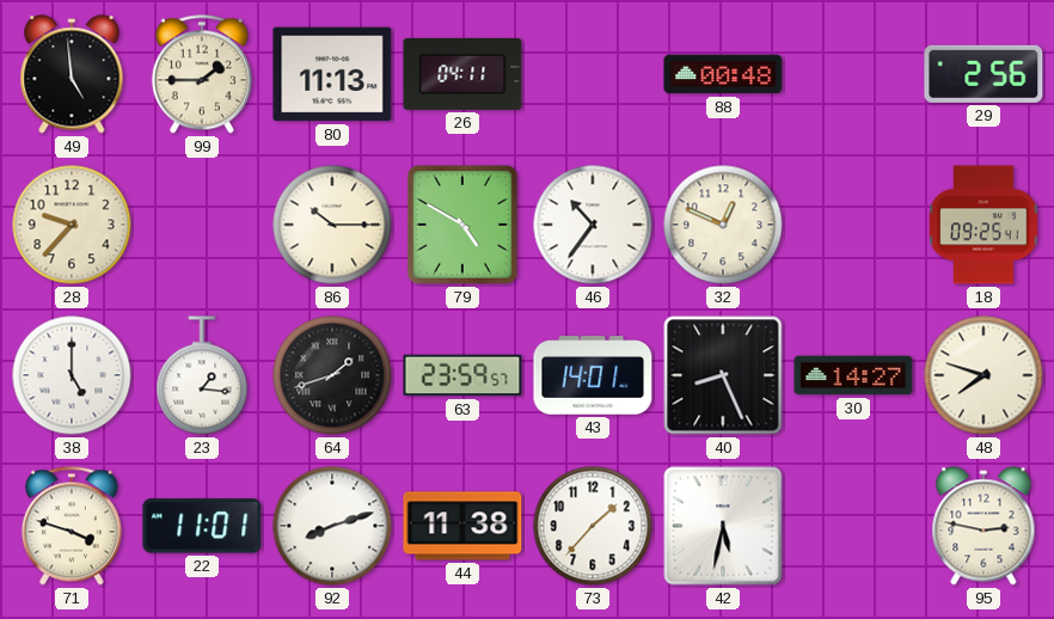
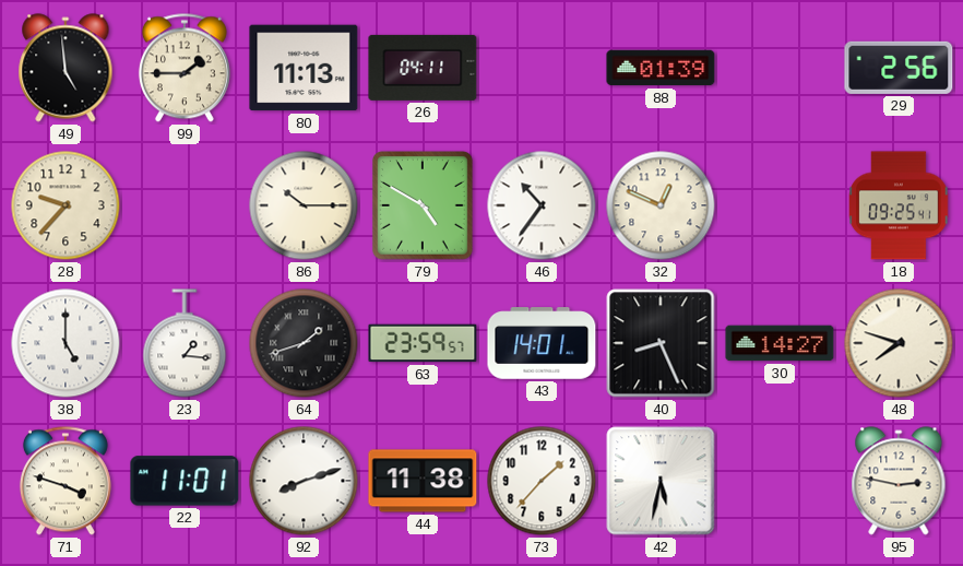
88: 00:48 -> 01:39
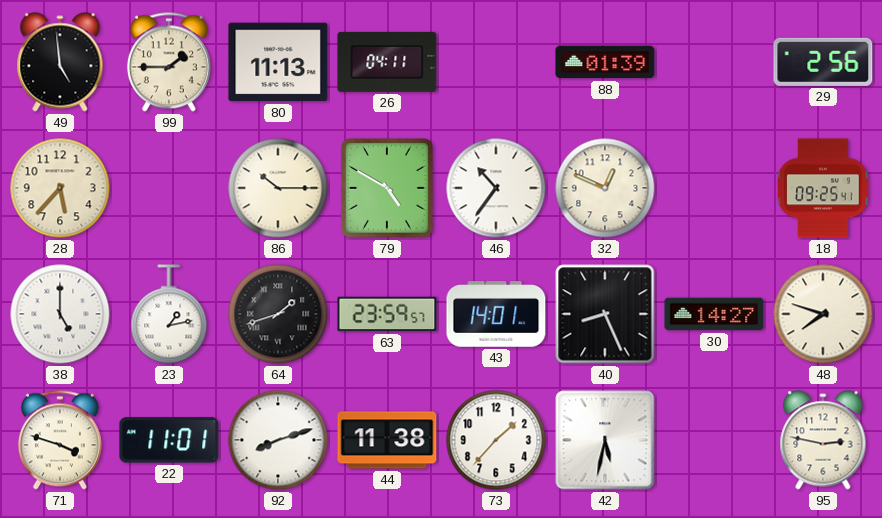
28: 9:37 -> 5:37
23: 1:16 -> 1:13
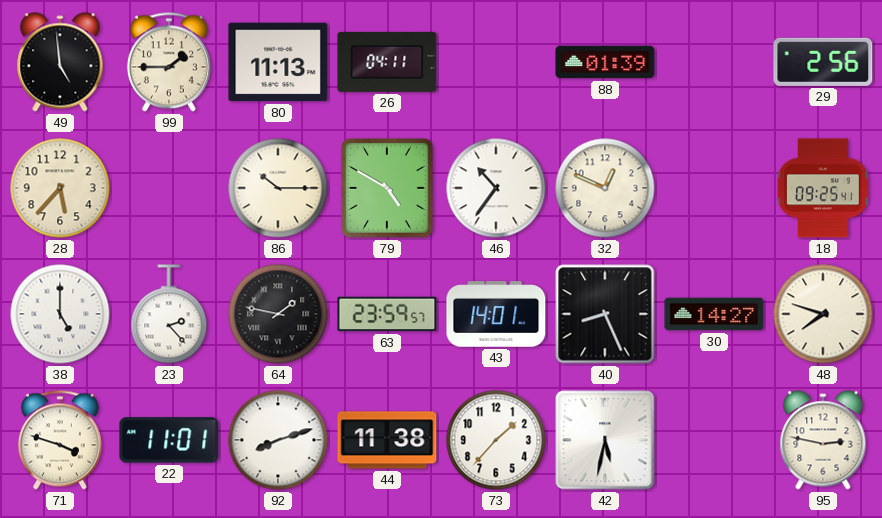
23: 1:13 -> 2:23
64: 1:42 -> 1:47
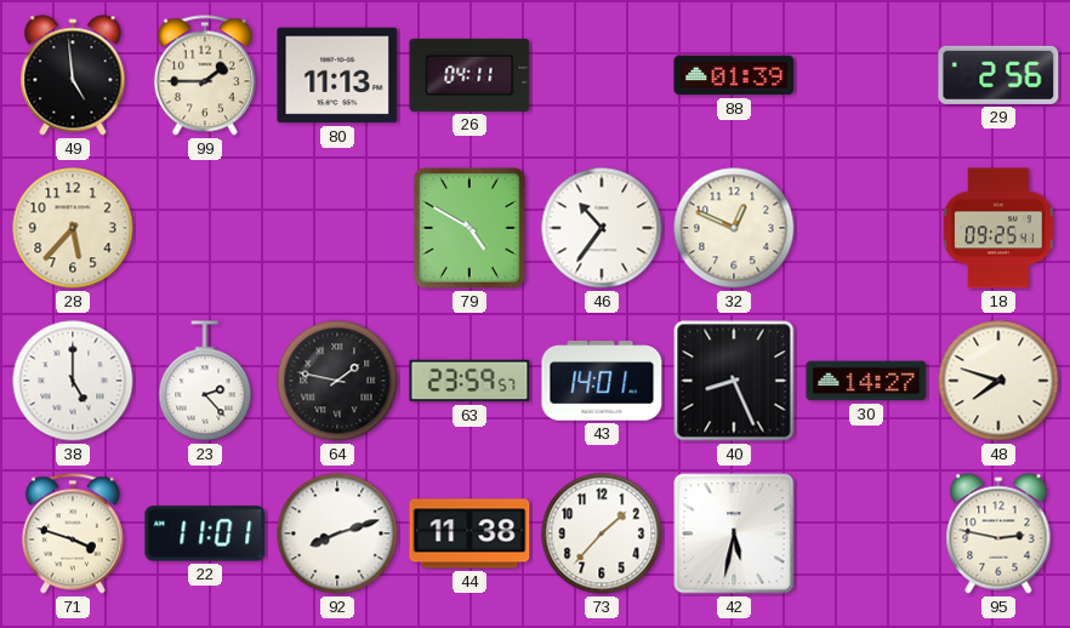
86: 10:15 -> none
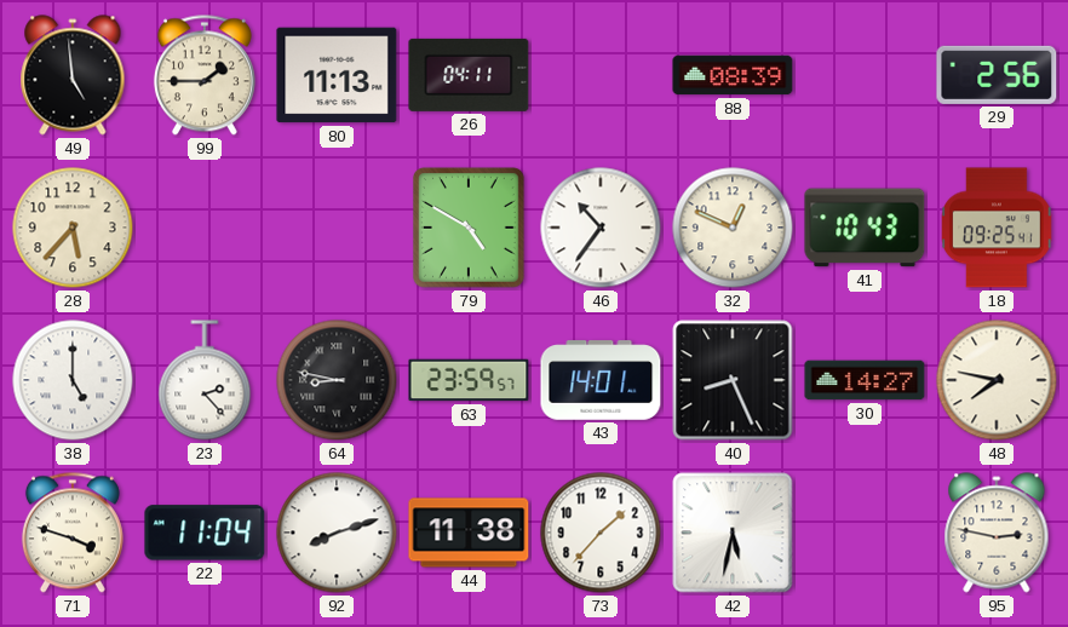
88: 01:39 -> 08:39
41: none -> 10:43
64: 1:47 -> 8:47
48: 7:48 -> 7:47
22: 11:01 -> 11:04
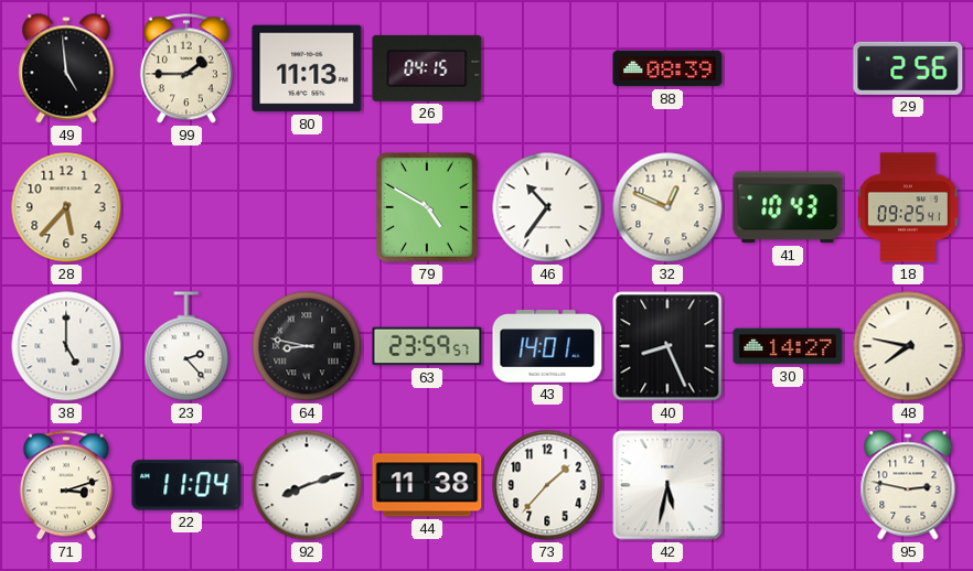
26: 04:11 -> 04:15
71: 3:48 -> 3:12
